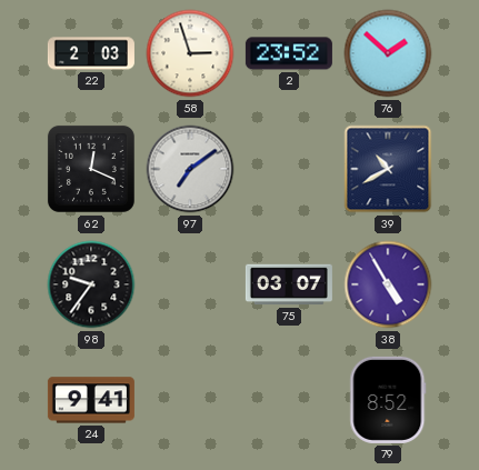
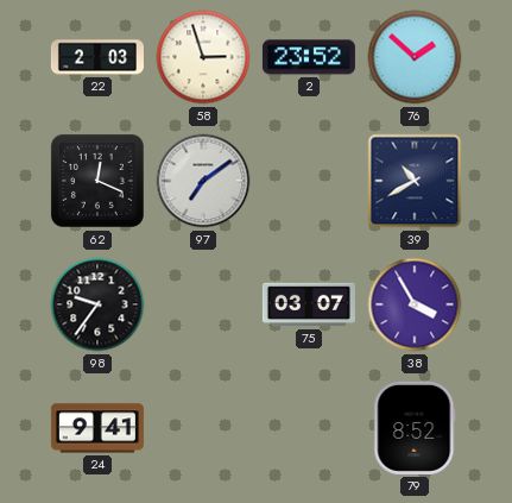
38: 4:55 -> 3:55
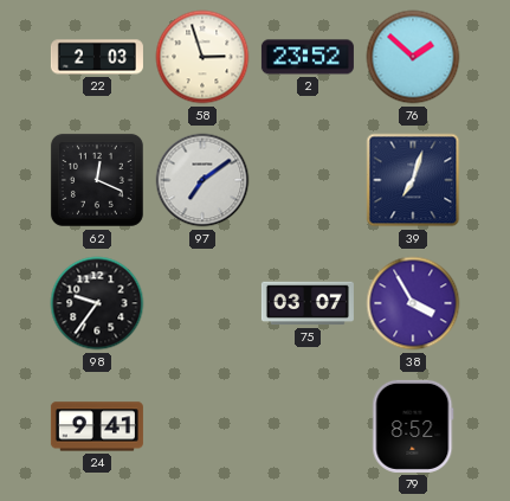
39: 10:40 -> 7:03
